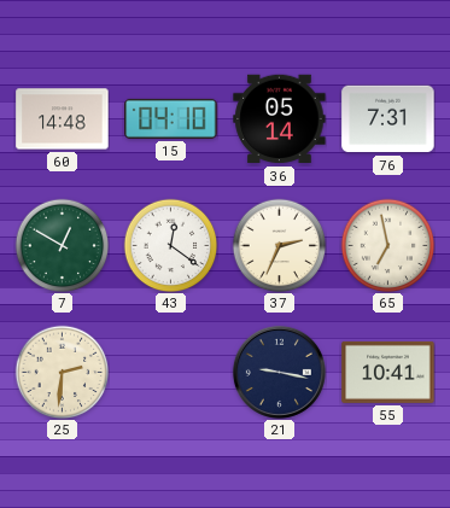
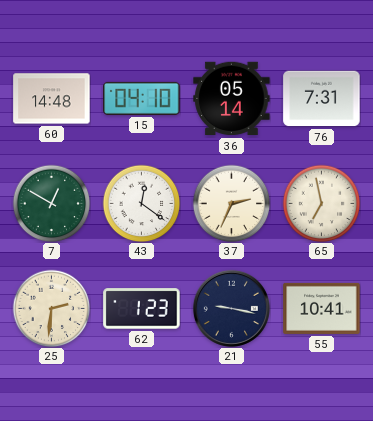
62: none -> 1:23
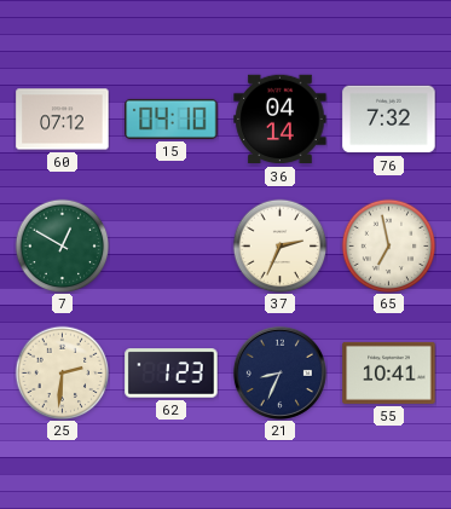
60: 14:48 -> 07:12
36: 05:14 -> 04:14
76: 7:31 -> 7:32
43: 12:21 -> none
21: 9:17 -> 8:34
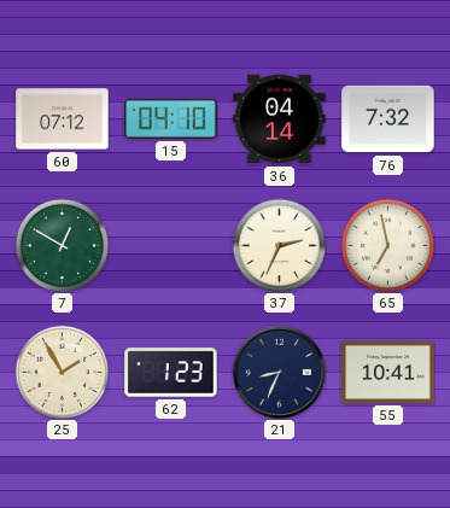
25: 2:31 -> 1:55
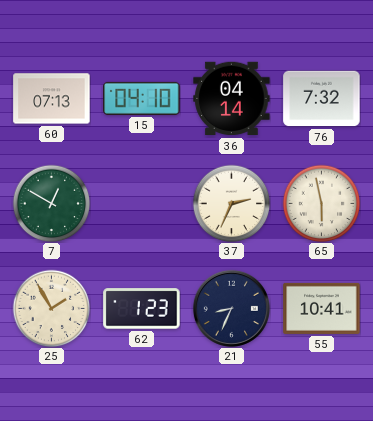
60: 07:12 -> 07:13
65: 6:58 -> 5:58
